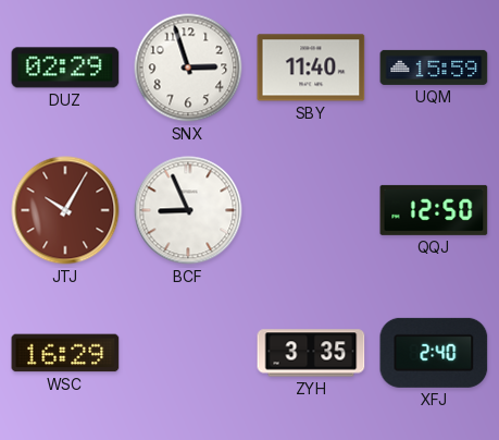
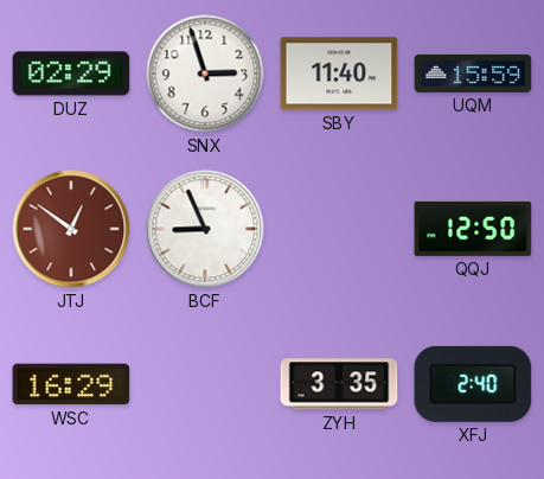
JTJ: 10:05 -> 12:51
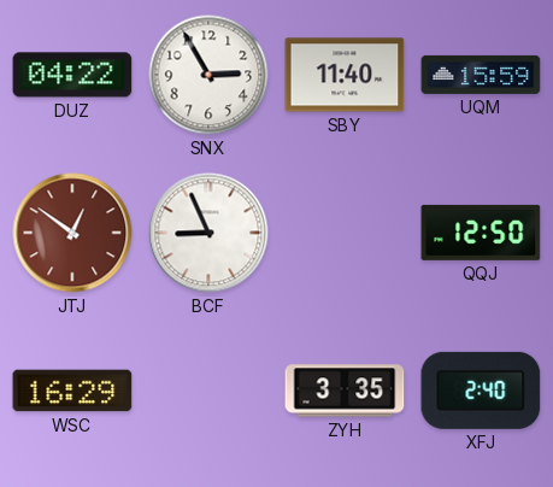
DUZ: 02:29 -> 04:22
SNX: 2:57 -> 2:55
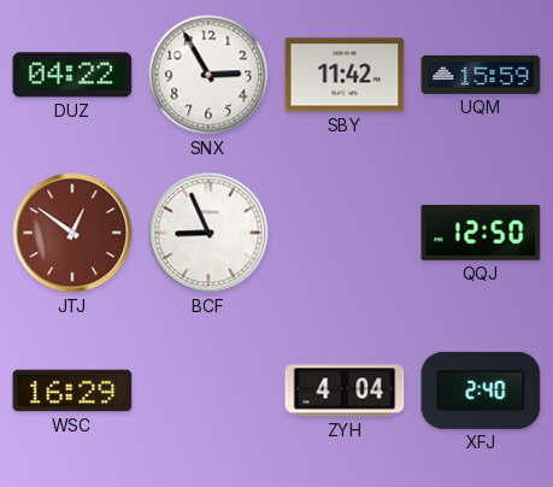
SBY: 11:40 -> 11:42
ZYH: 3:35 -> 4:04
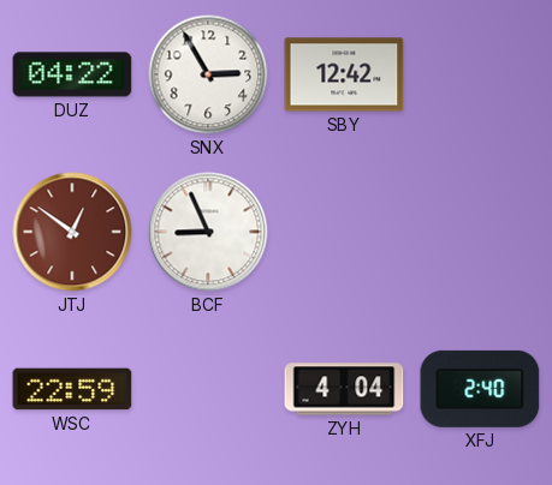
SBY: 11:42 -> 12:42
UQM: 15:59 -> none
QQJ: 12:50 -> none
WSC: 16:29 -> 22:59
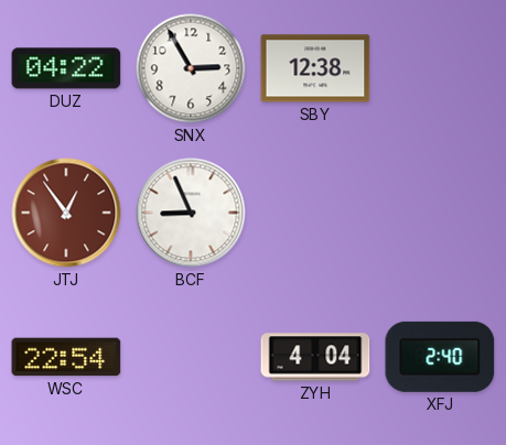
SBY: 12:42 -> 12:38
JTJ: 12:51 -> 12:54
WSC: 22:59 -> 22:54
